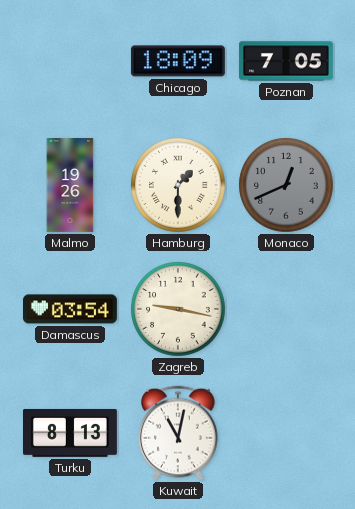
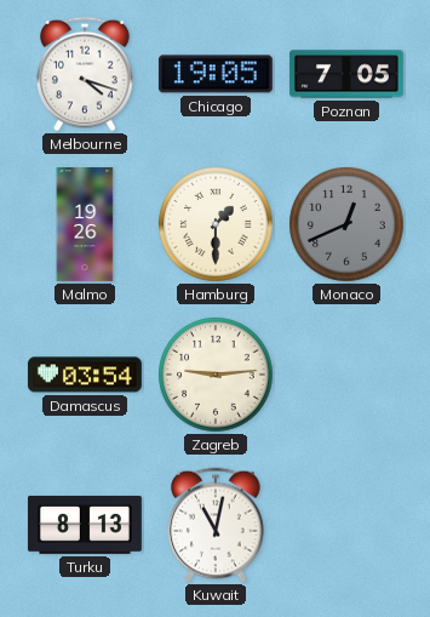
Melbourne: none -> 4:18
Chicago: 18:09 -> 19:05
Zagreb: 9:17 -> 9:14
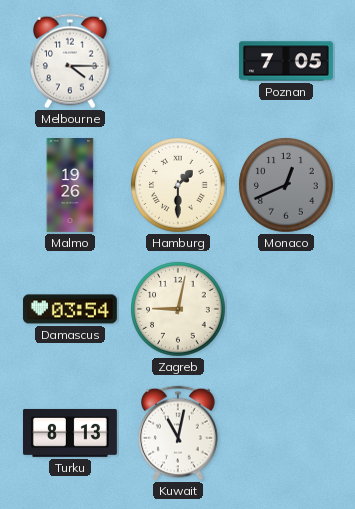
Melbourne: 4:18 -> 4:15
Chicago: 19:05 -> none
Zagreb: 9:14 -> 9:02
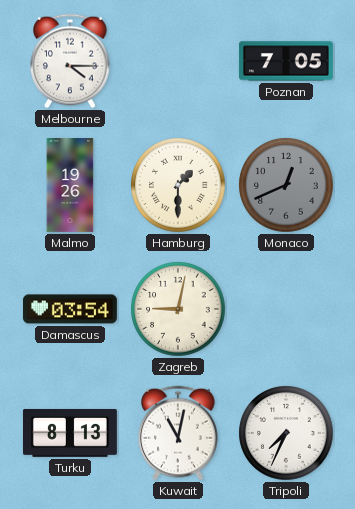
Tripoli: none -> 7:34
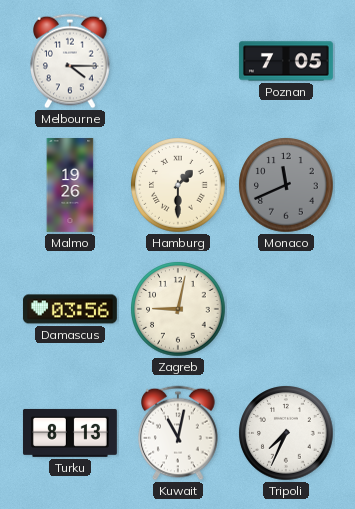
Monaco: 12:41 -> 11:41
Damascus: 03:54 -> 03:56
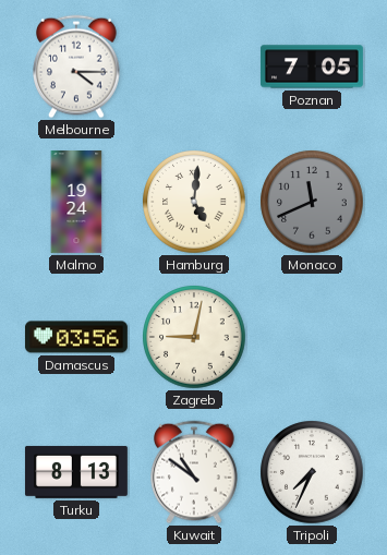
Malmo: 19:26 -> 19:24
Hamburg: 1:30 -> 5:01
Kuwait: 11:02 -> 10:51
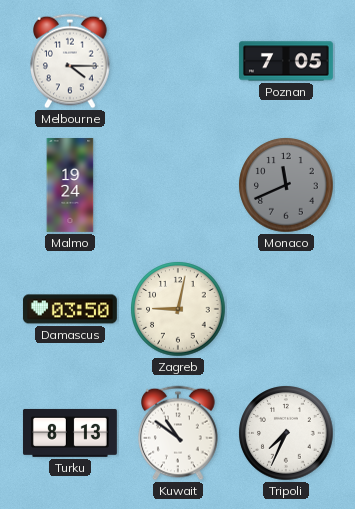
Hamburg: 5:01 -> none
Damascus: 03:56 -> 03:50
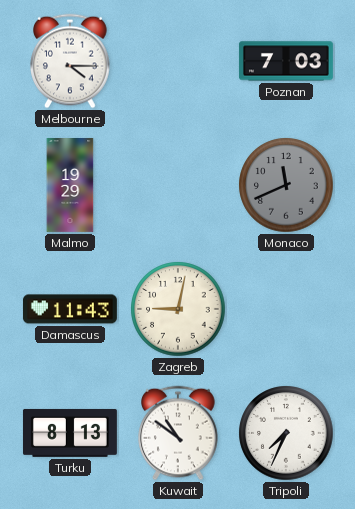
Poznan: 7:05 -> 7:03
Malmo: 19:24 -> 19:29
Damascus: 03:50 -> 11:43
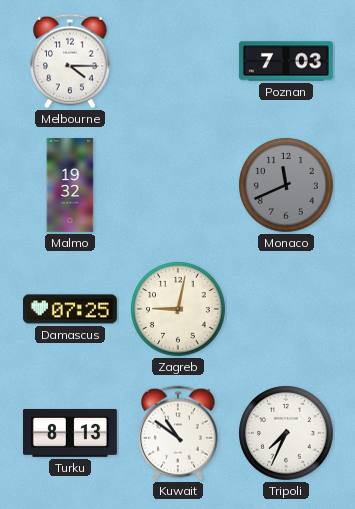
Malmo: 19:29 -> 19:32
Damascus: 11:43 -> 07:25
